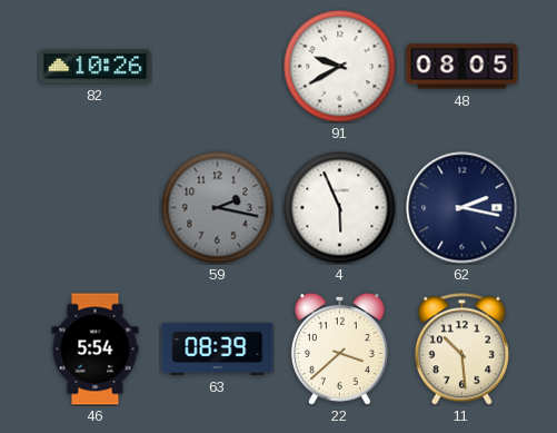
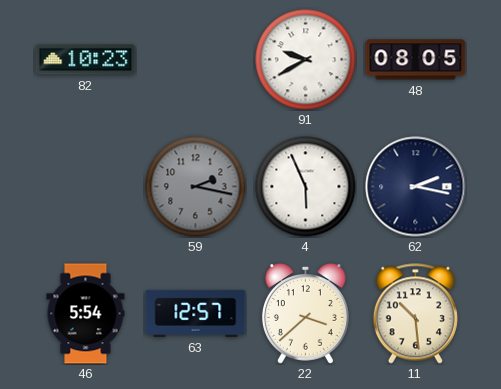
82: 10:26 -> 10:23
63: 08:39 -> 12:57
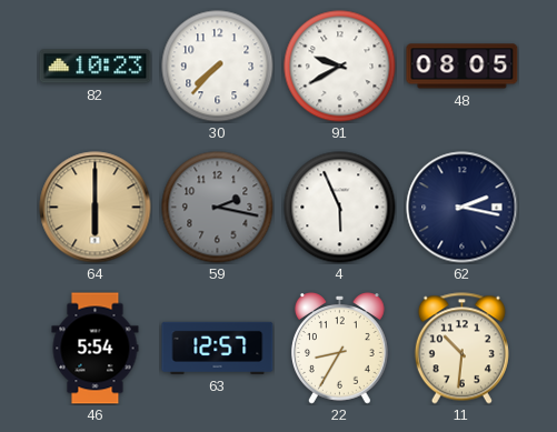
30: none -> 7:37
64: none -> 6:00
22: 3:38 -> 8:35
11: 10:29 -> 10:31
